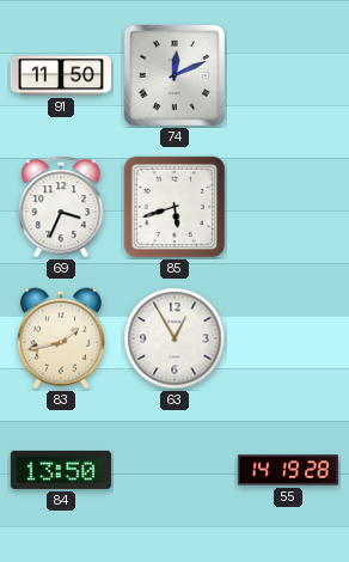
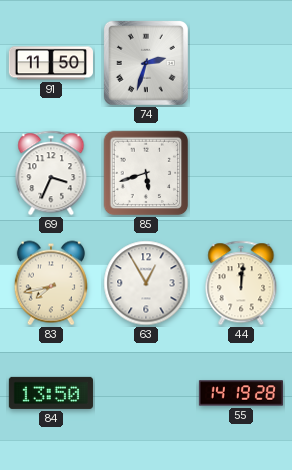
74: 12:11 -> 2:33
83: 1:43 -> 7:43
44: none -> 12:01
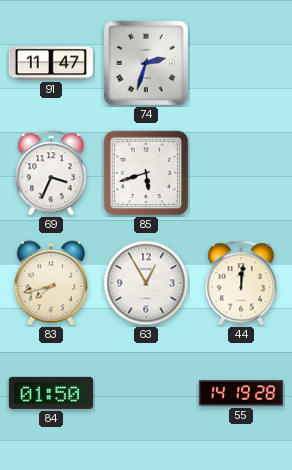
91: 11:50 -> 11:47
84: 13:50 -> 01:50
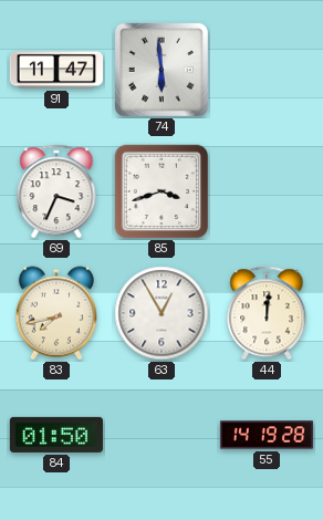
74: 2:33 -> 5:59
85: 5:42 -> 3:42
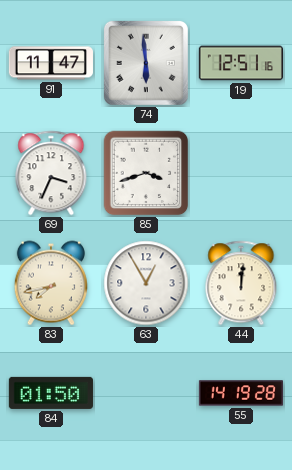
19: none -> 12:51
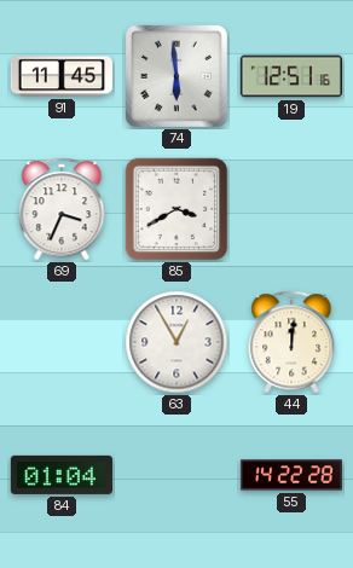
91: 11:47 -> 11:45
85: 3:42 -> 3:40
83: 7:43 -> none
84: 01:50 -> 01:04
55: 14:19 -> 14:22
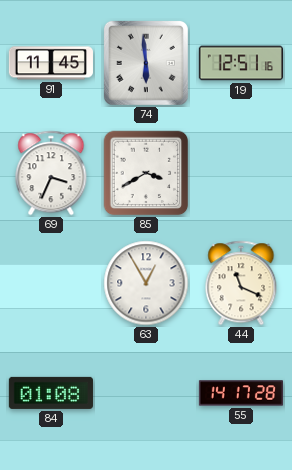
44: 12:01 -> 11:19
84: 01:04 -> 01:08
55: 14:22 -> 14:17
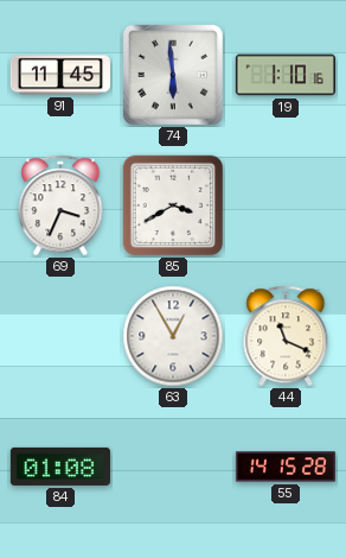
19: 12:51 -> 1:10
55: 14:17 -> 14:15
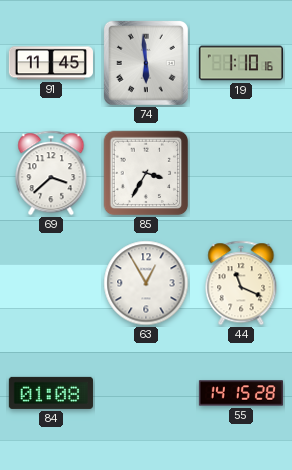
69: 3:34 -> 3:38
85: 3:40 -> 3:35
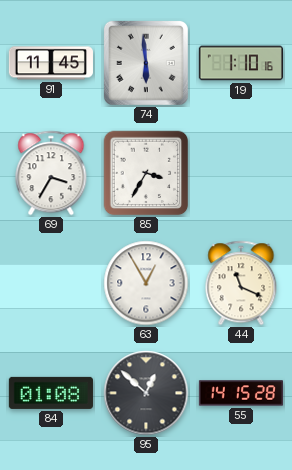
69: 3:38 -> 3:35
95: none -> 12:52
